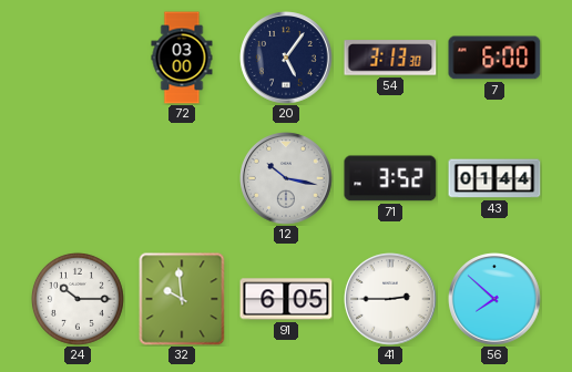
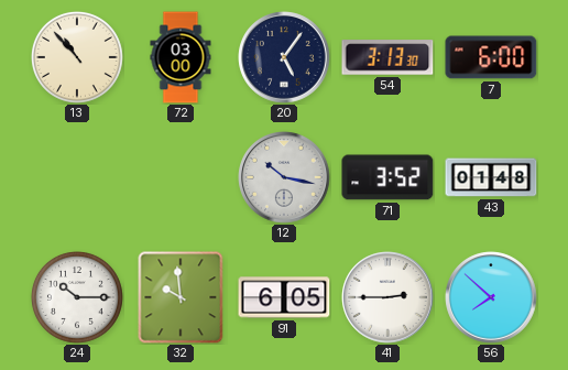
13: none -> 10:53
43: 01:44 -> 01:48
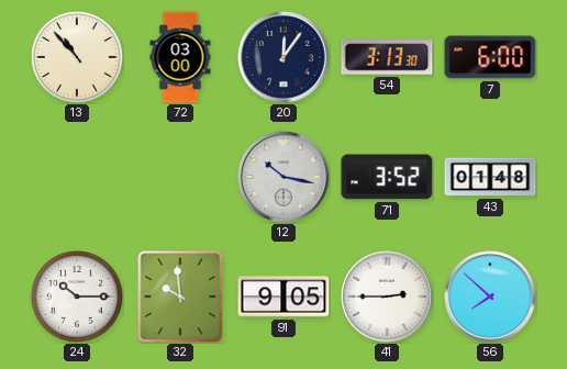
20: 5:06 -> 12:06
91: 6:05 -> 9:05
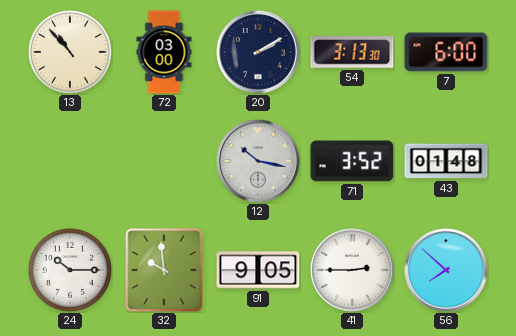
20: 12:06 -> 2:10
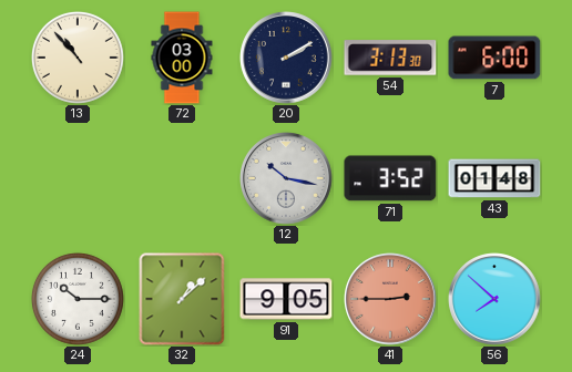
32: 9:59 -> 1:08
41 dial: white -> salmon
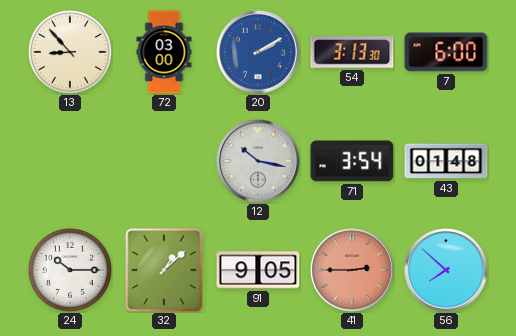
13: 10:53 -> 8:53
20 dial: navy -> blue
71: 3:52 -> 3:54
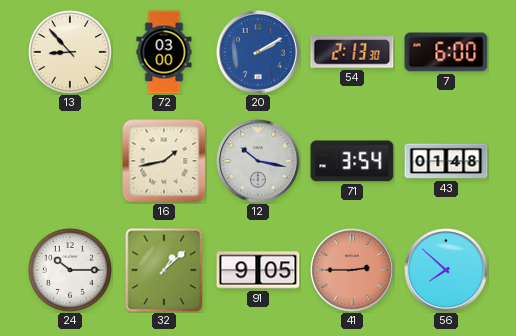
54: 3:13 -> 2:13
16: none -> 1:43
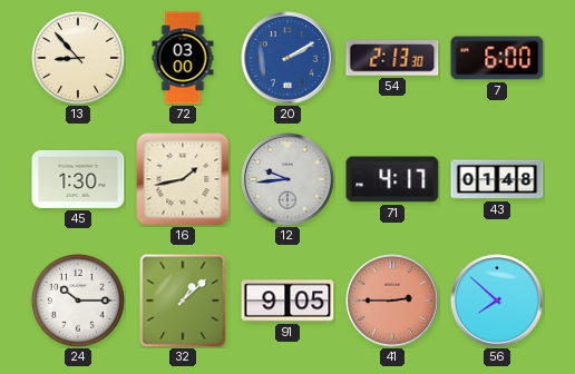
45: none -> 1:30
12: 10:17 -> 9:44
71: 3:54 -> 4:17
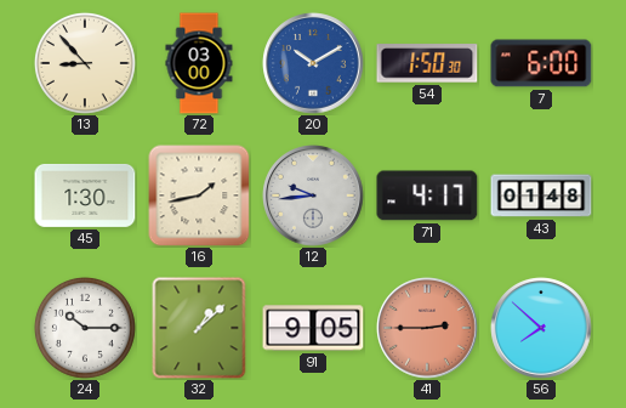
20: 2:10 -> 10:10
54: 2:13 -> 1:50
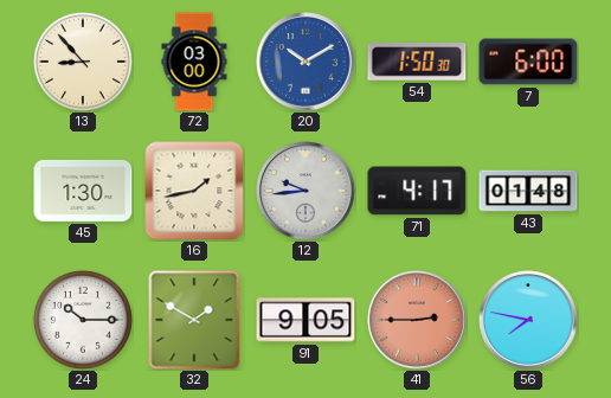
32: 1:08 -> 1:50
56: 7:52 -> 7:47
